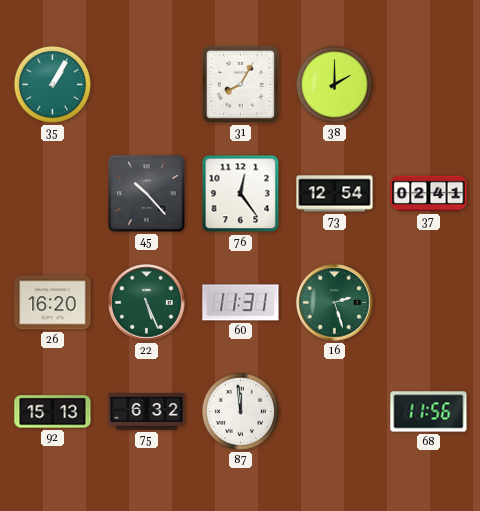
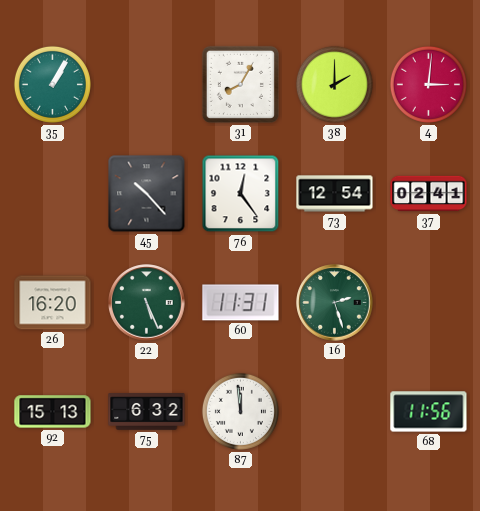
4: none -> 3:01
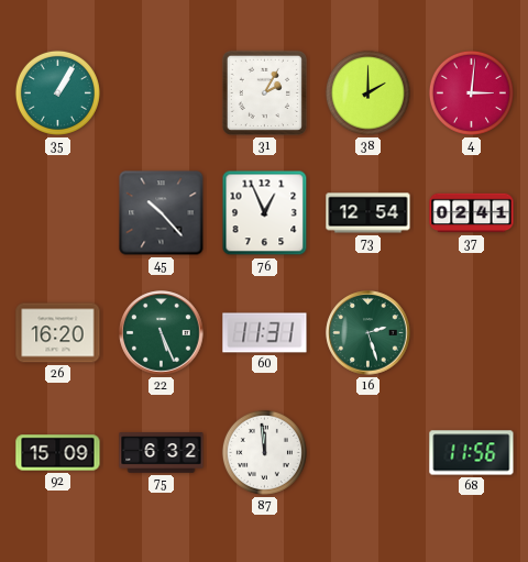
31: 8:05 -> 2:05
76: 12:24 -> 12:56
92: 15:13 -> 15:09
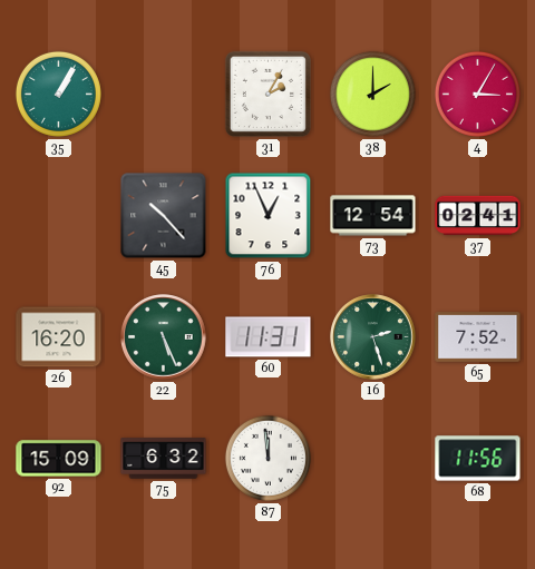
4: 3:01 -> 3:05
65: none -> 7:52
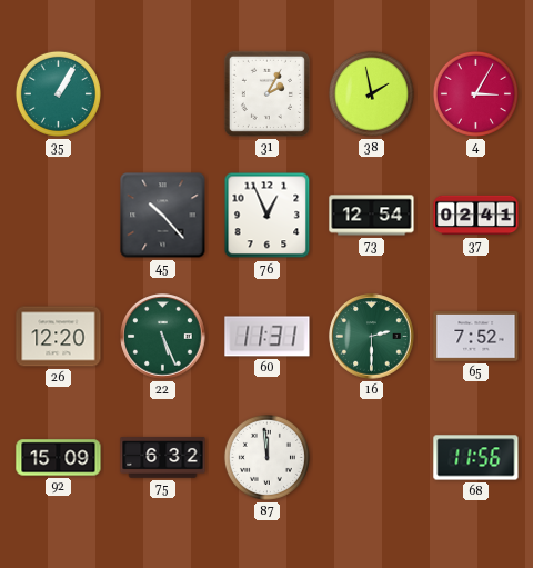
38: 2:00 -> 1:58
26: 16:20 -> 12:20
16: 2:27 -> 2:30
